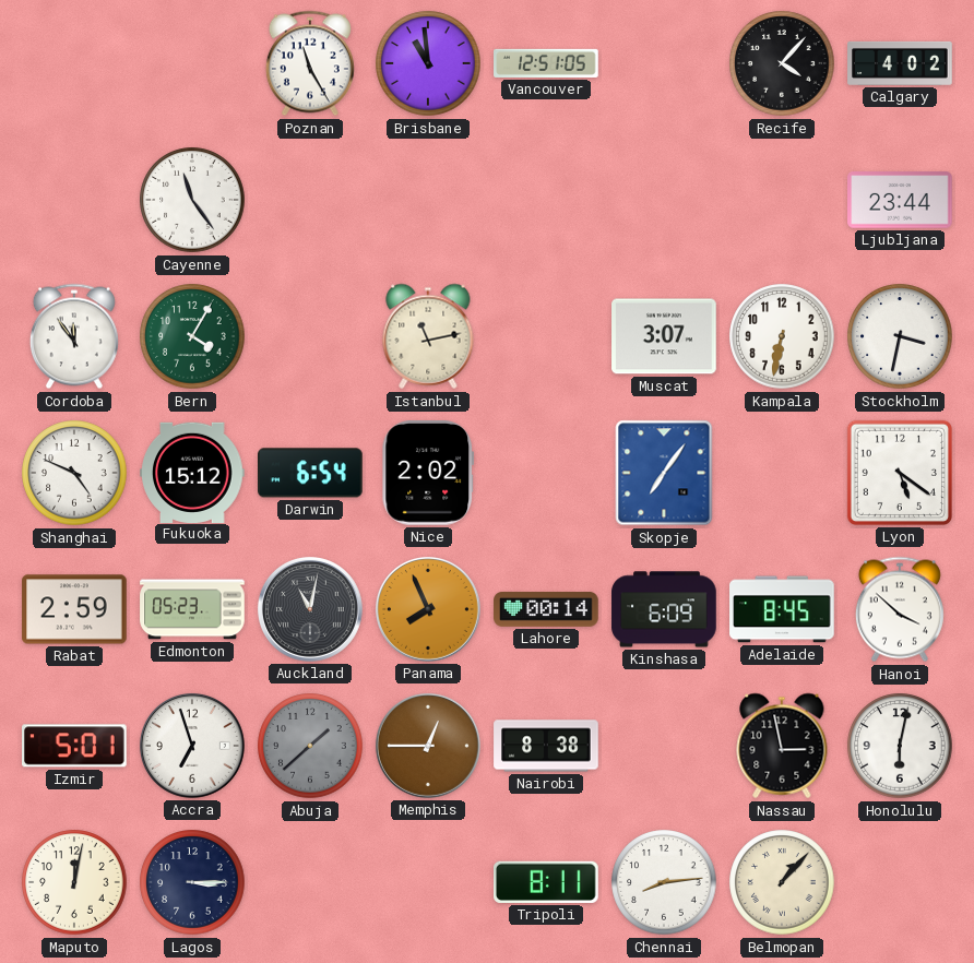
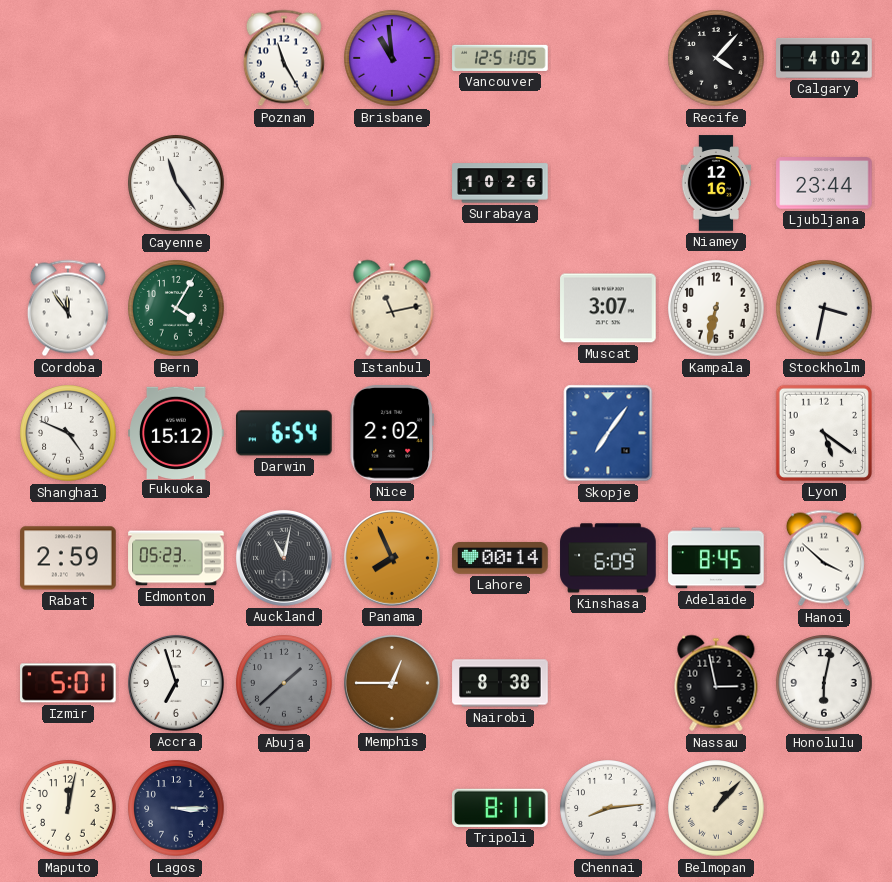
Surabaya: none -> 10:26
Niamey: none -> 12:16
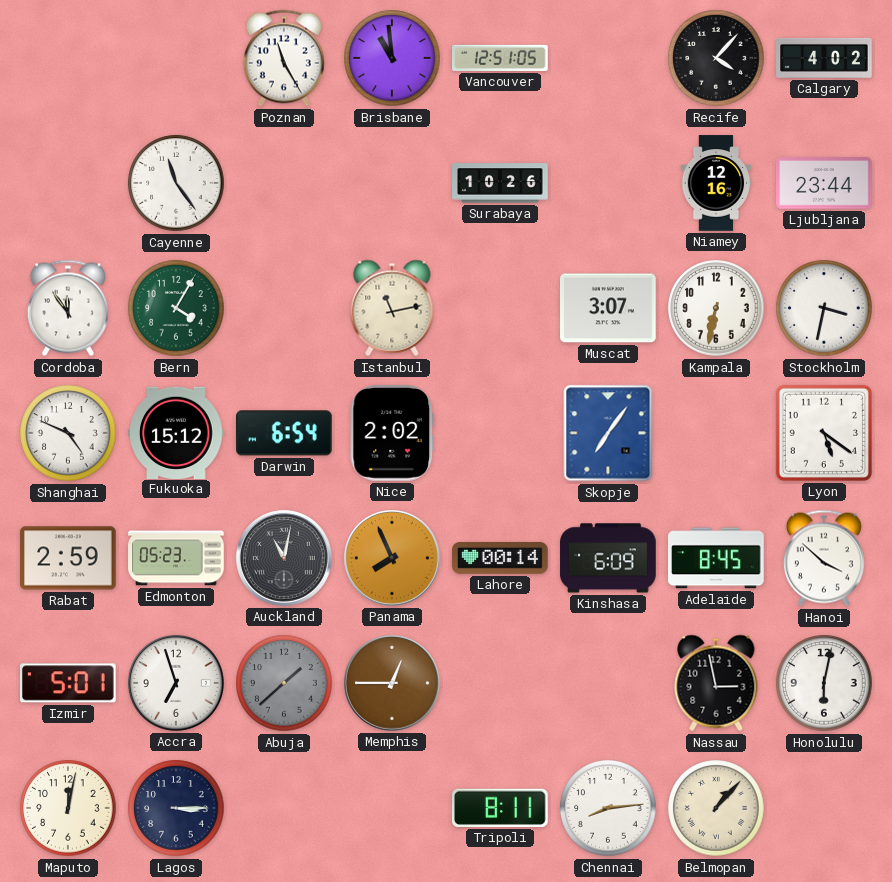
Nairobi: 8:38 -> none
